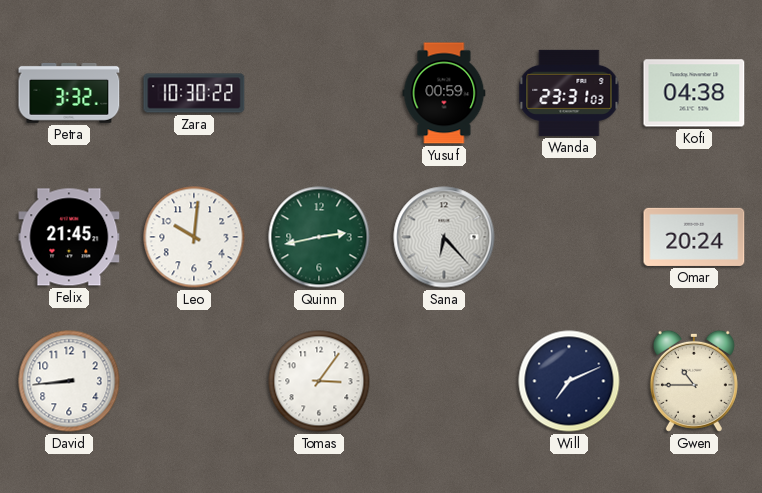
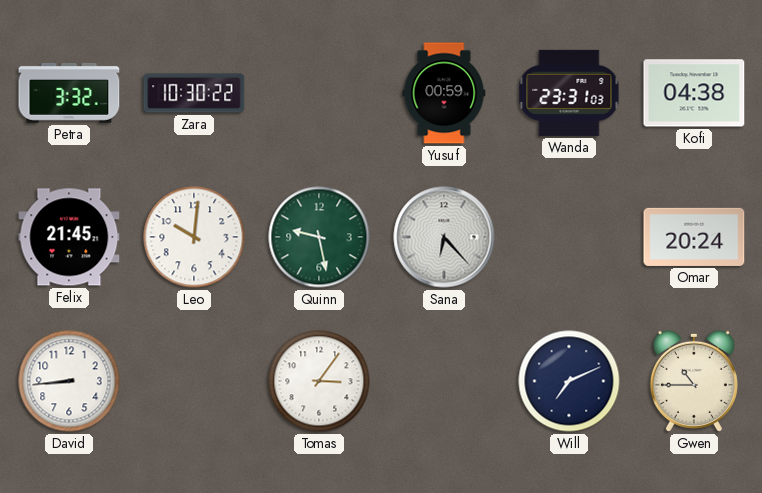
Quinn: 2:43 -> 9:28
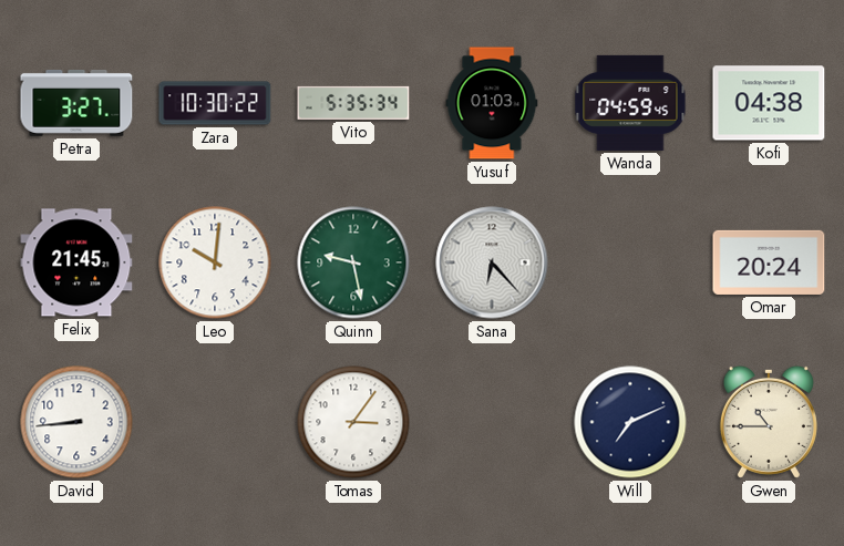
Petra: 3:32 -> 3:27
Vito: none -> 5:35
Yusuf: 00:59 -> 01:03
Wanda: 23:31 -> 04:59
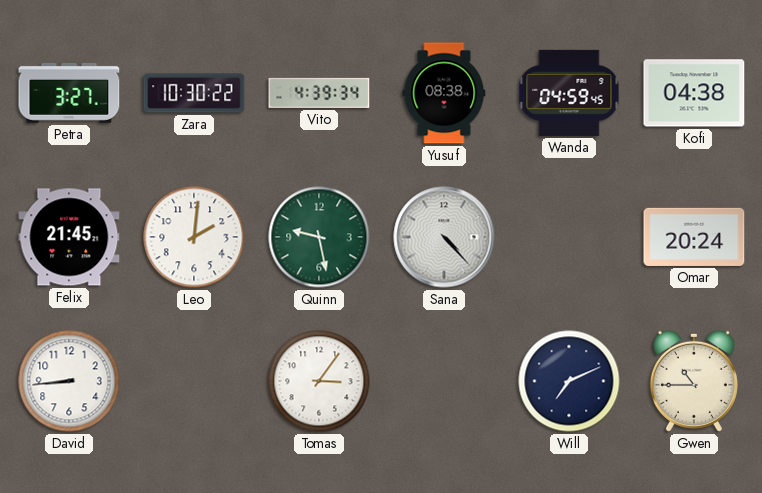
Vito: 5:35 -> 4:39
Yusuf: 01:03 -> 08:38
Leo: 10:01 -> 2:01
Sana: 6:23 -> 4:23
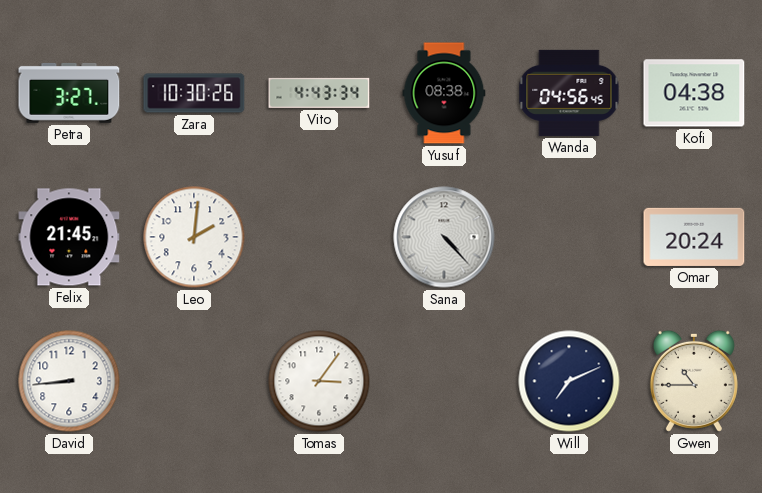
Zara: 10:30:22 -> 10:30:26
Vito: 4:39 -> 4:43
Wanda: 04:59 -> 04:56
Quinn: 9:28 -> none
